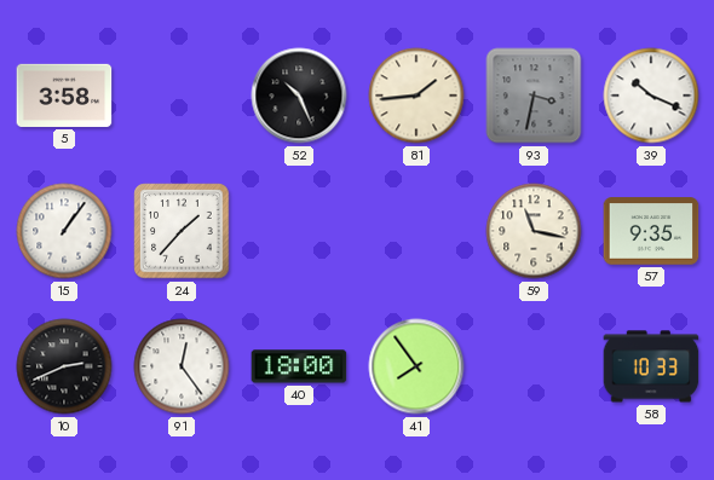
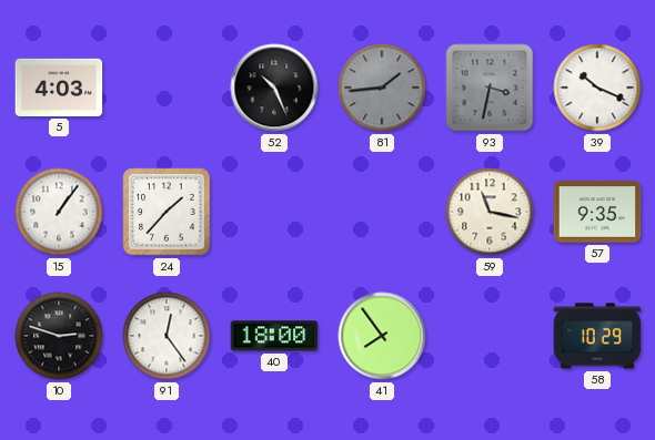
5: 3:58 -> 4:03
81 dial: cream -> grey
10: 2:41 -> 2:48
58: 10:33 -> 10:29
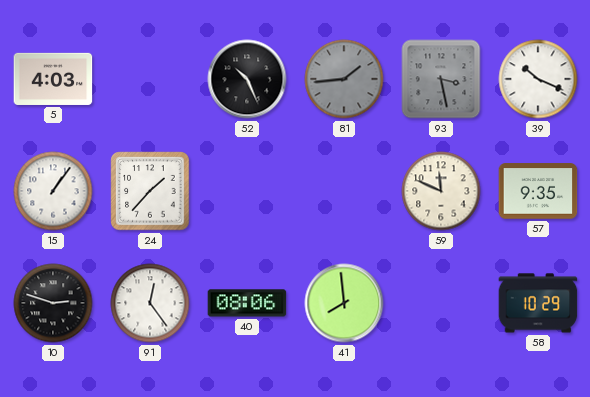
93: 3:32 -> 3:28
59: 11:17 -> 11:49
40: 18:00 -> 08:06
41: 7:54 -> 7:59
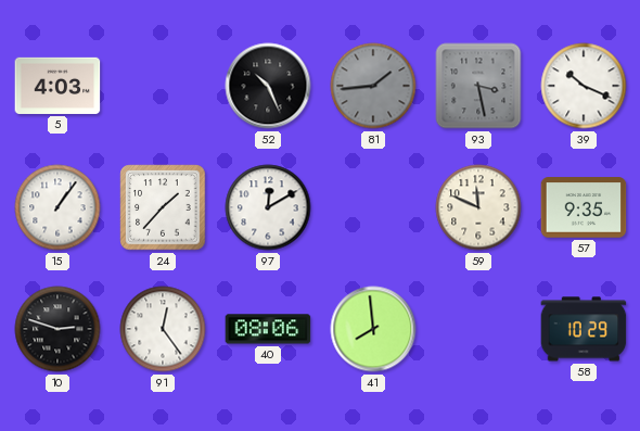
97: none -> 12:10
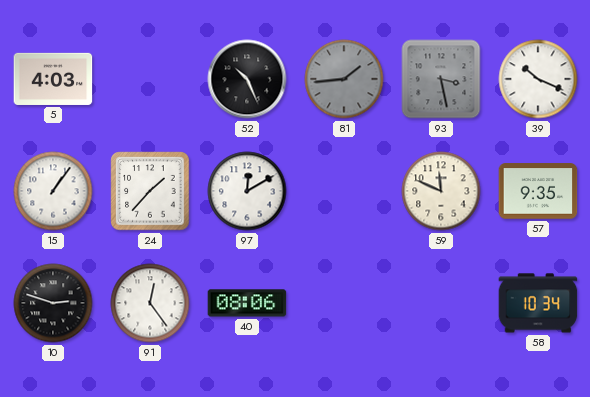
41: 7:59 -> none
58: 10:29 -> 10:34
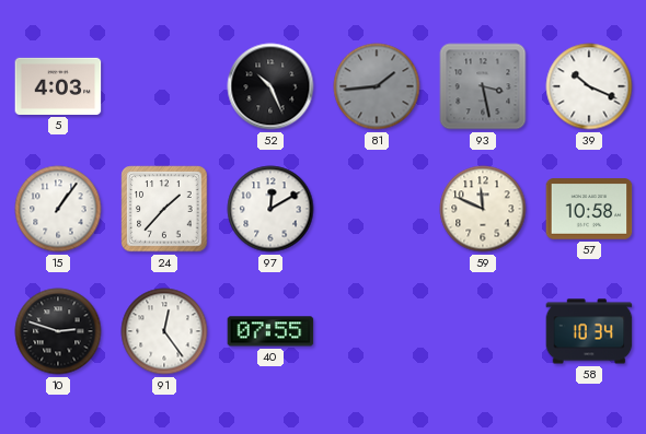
57: 9:35 -> 10:58
40: 08:06 -> 07:55
